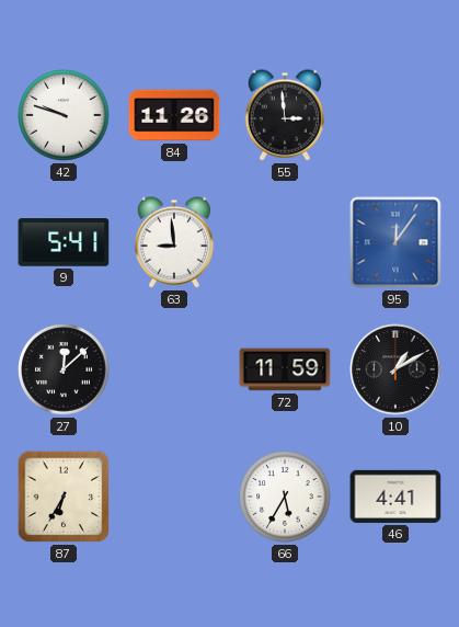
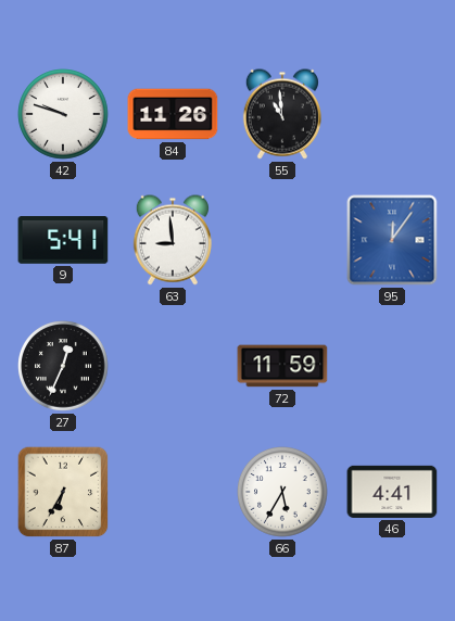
55: 2:59 -> 10:59
27: 12:08 -> 12:34
10: 1:10 -> none
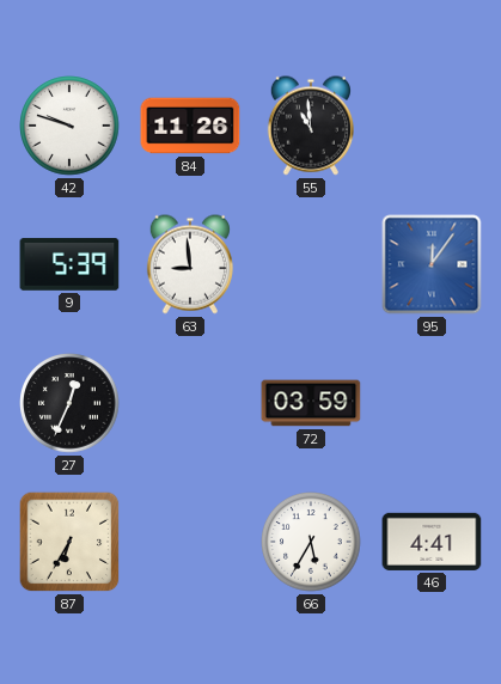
9: 5:41 -> 5:39
72: 11:59 -> 03:59
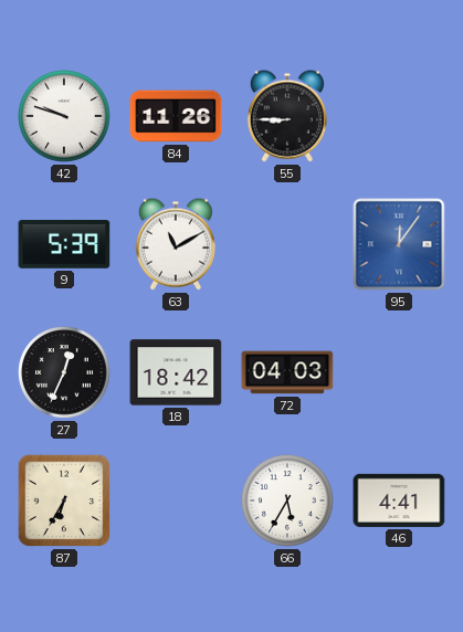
55: 10:59 -> 8:45
63: 8:59 -> 11:10
18: none -> 18:42
72: 03:59 -> 04:03
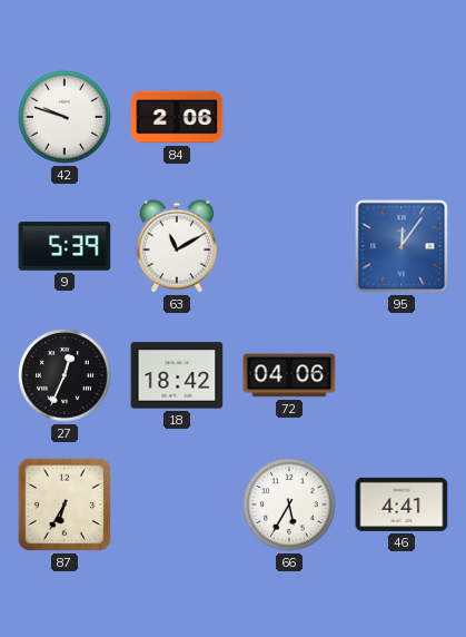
84: 11:26 -> 2:06
55: 8:45 -> none
72: 04:03 -> 04:06
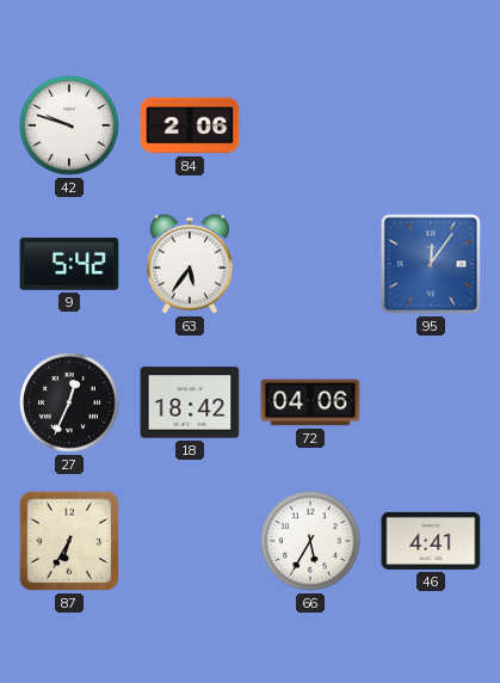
9: 5:39 -> 5:42
63: 11:10 -> 5:36
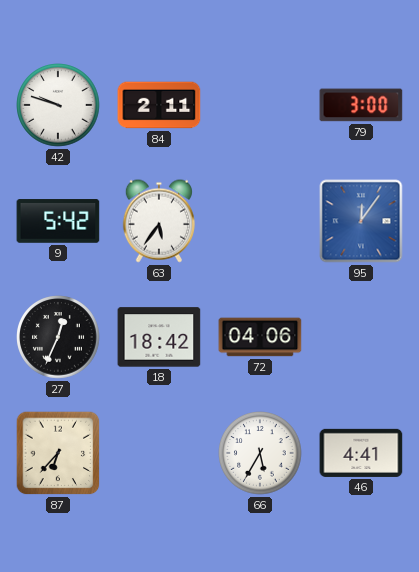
84: 2:06 -> 2:11
79: none -> 3:00
87: 6:35 -> 6:37
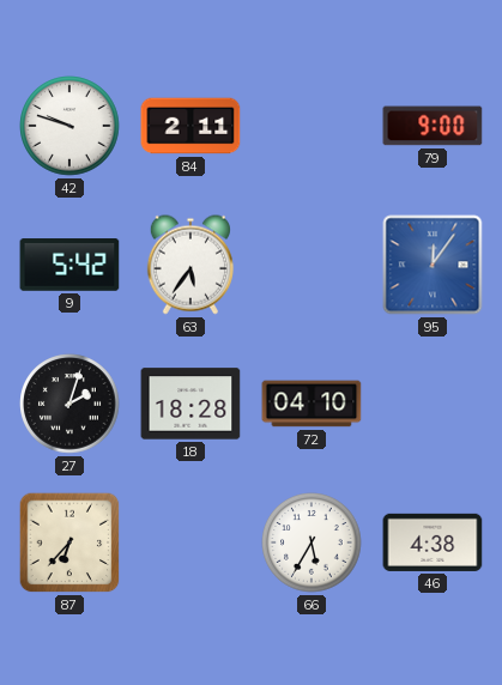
79: 3:00 -> 9:00
27: 12:34 -> 2:03
18: 18:42 -> 18:28
72: 04:06 -> 04:10
46: 4:41 -> 4:38
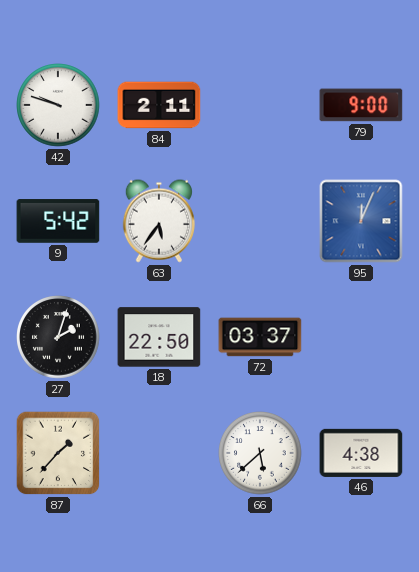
95: 12:06 -> 12:04
18: 18:28 -> 22:50
72: 04:10 -> 03:37
87: 6:37 -> 1:37
66: 5:35 -> 5:38
